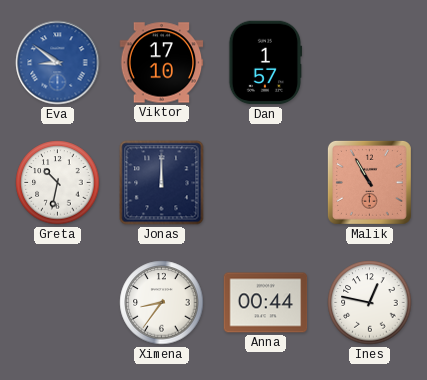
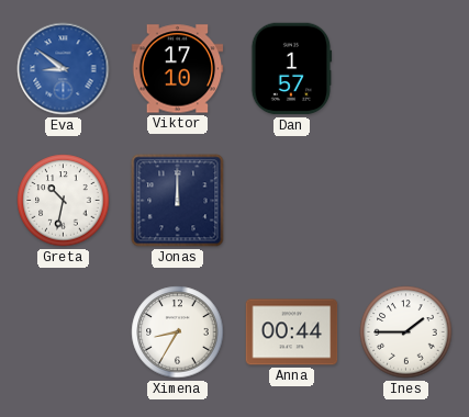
Malik: 10:55 -> none
Ximena: 8:36 -> 8:35
Ines: 12:47 -> 1:45
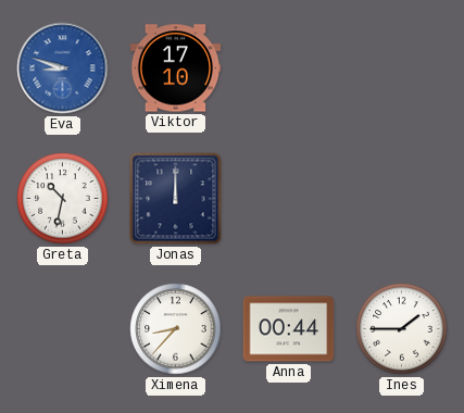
Eva: 8:51 -> 8:48
Dan: 1:57 -> none
Ximena: 8:35 -> 8:37
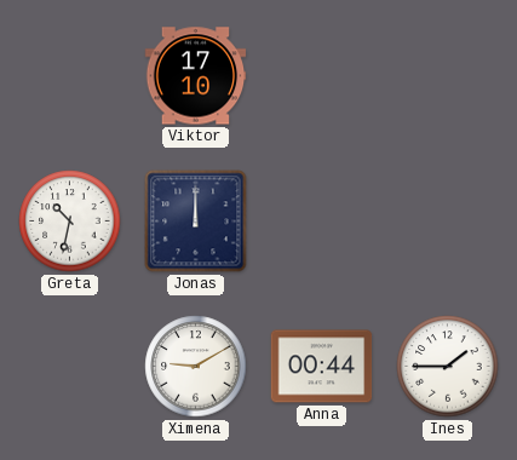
Eva: 8:48 -> none
Ximena: 8:37 -> 9:10
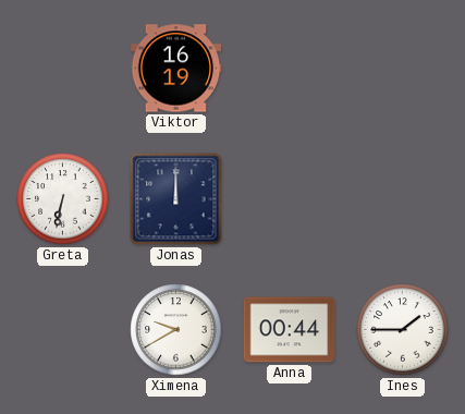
Viktor: 17:10 -> 16:19
Greta: 10:32 -> 6:32
Ximena: 9:10 -> 9:40
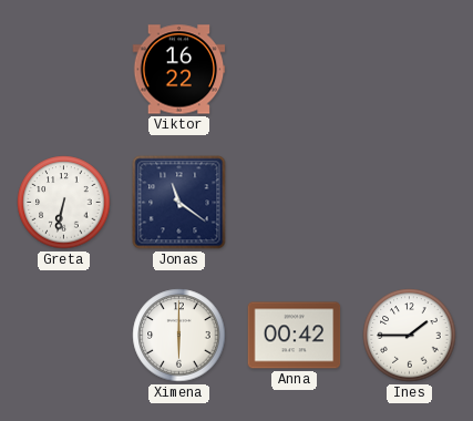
Viktor: 16:19 -> 16:22
Jonas: 12:00 -> 11:21
Ximena: 9:40 -> 6:00
Anna: 00:44 -> 00:42
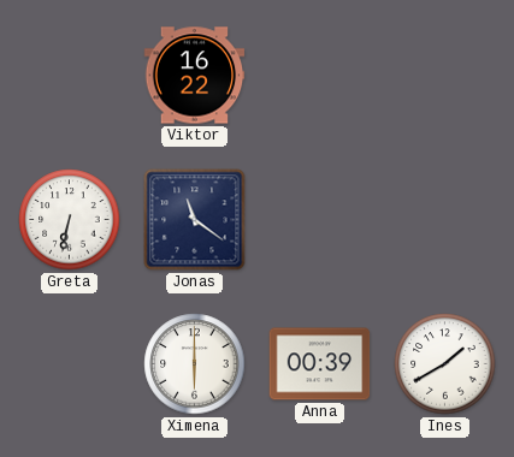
Anna: 00:42 -> 00:39
Ines: 1:45 -> 1:40
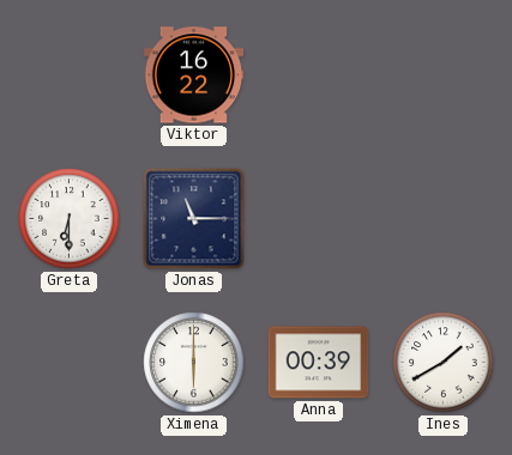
Greta: 6:32 -> 6:30
Jonas: 11:21 -> 11:15
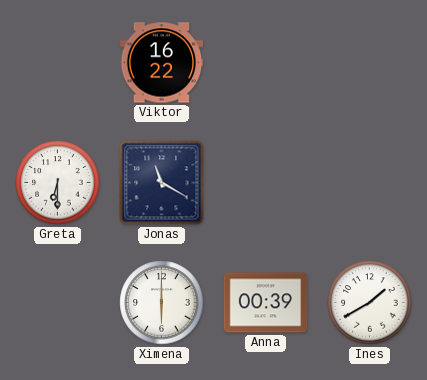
Jonas: 11:15 -> 11:20
